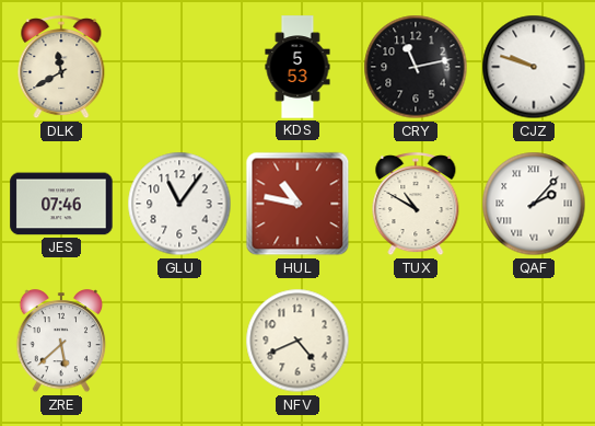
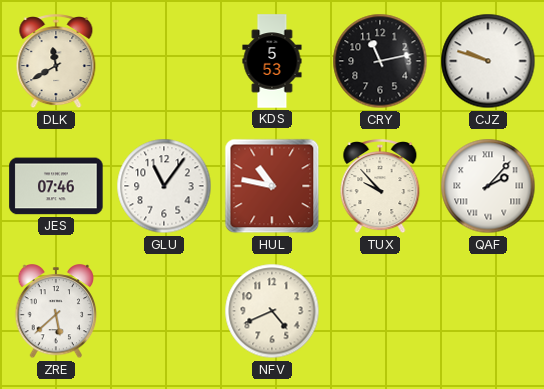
TUX: 10:50 -> 9:53
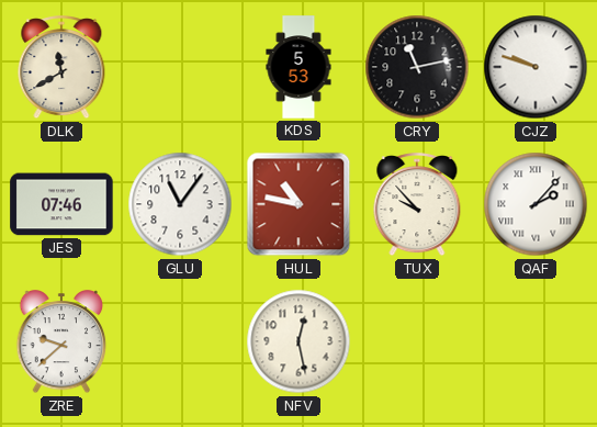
ZRE: 5:38 -> 9:38
NFV: 4:41 -> 12:28
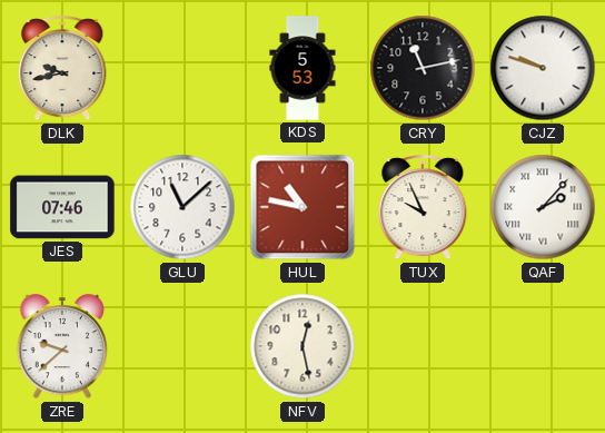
DLK: 11:40 -> 9:43
GLU: 11:06 -> 11:08
TUX: 9:53 -> 9:56
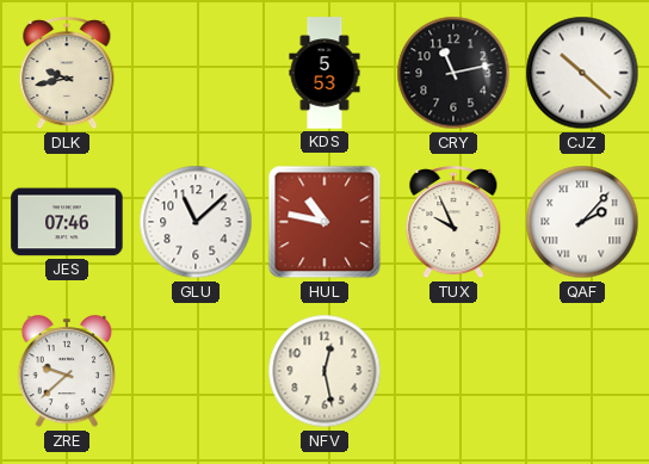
CJZ: 9:48 -> 10:22
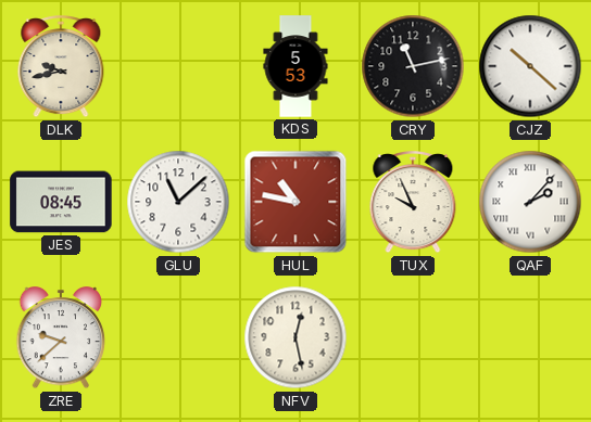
JES: 07:46 -> 08:45
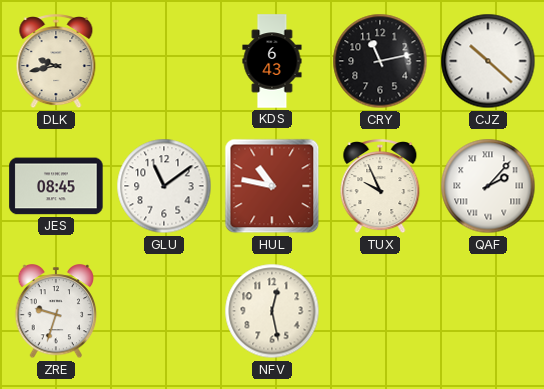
KDS: 5:53 -> 6:43
GLU: 11:08 -> 11:09
ZRE: 9:38 -> 9:33
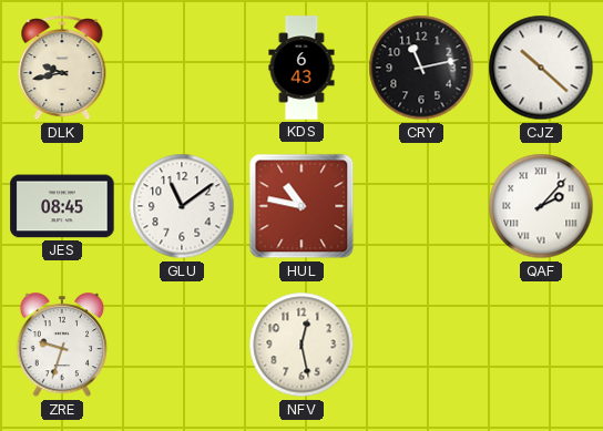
TUX: 9:56 -> none
